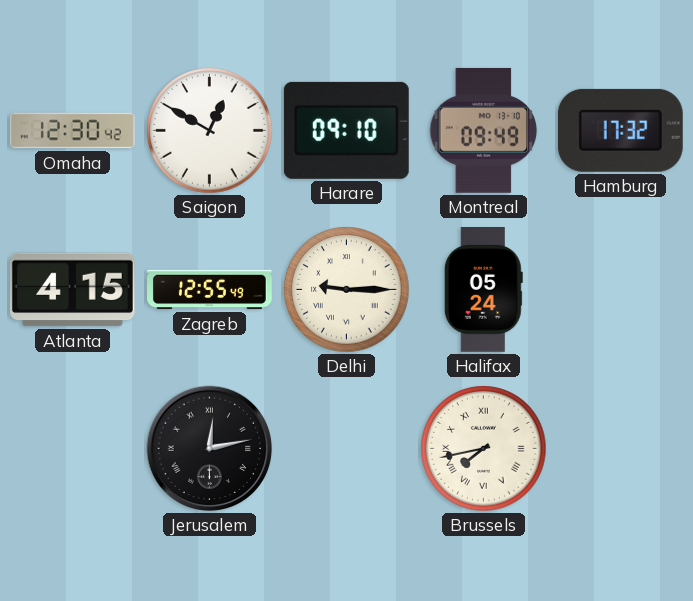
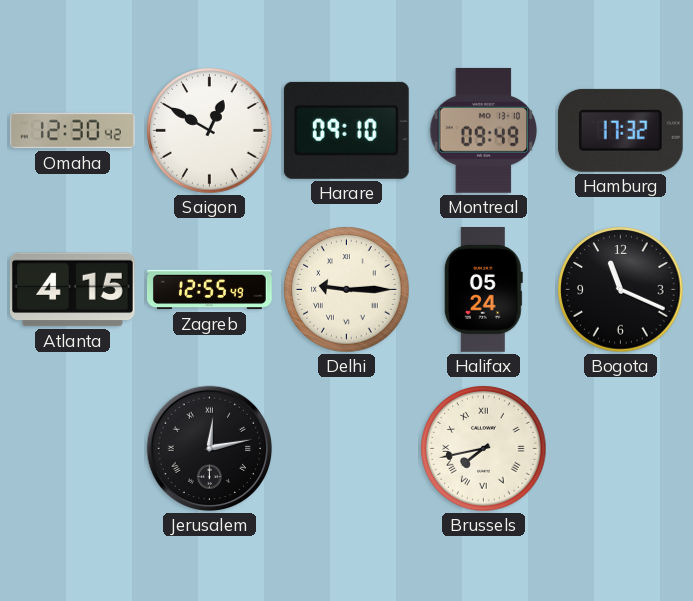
Bogota: none -> 11:19
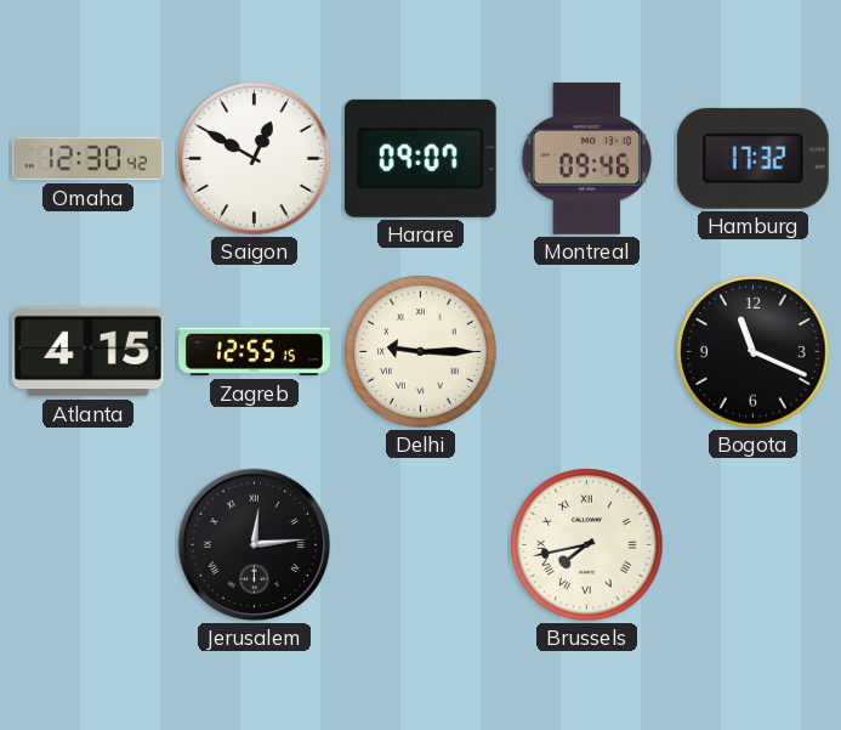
Harare: 09:10 -> 09:07
Montreal: 09:49 -> 09:46
Zagreb: 12:55:49 -> 12:55:15
Halifax: 05:24 -> none
Jerusalem: 12:13 -> 12:14
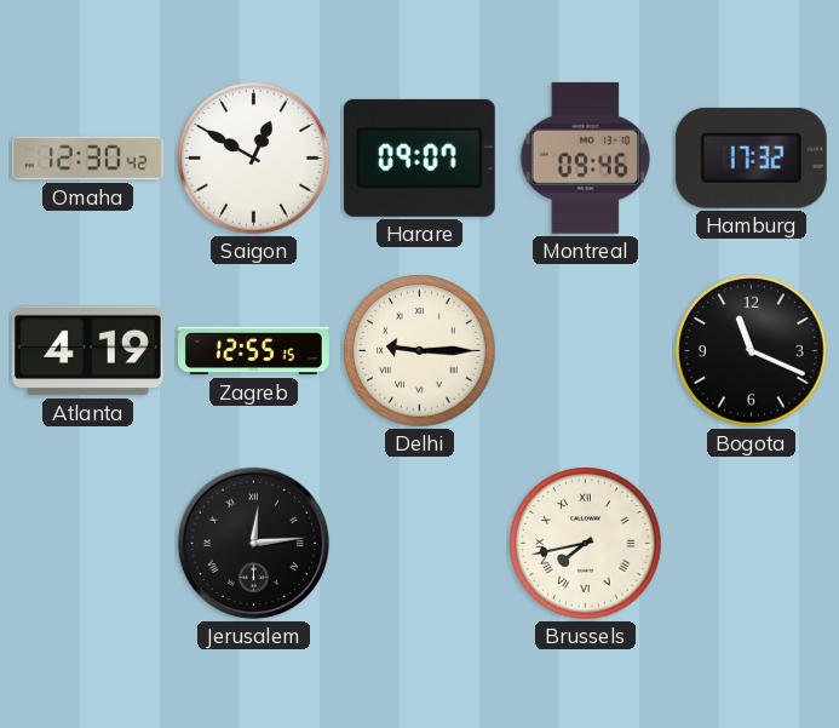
Atlanta: 4:15 -> 4:19
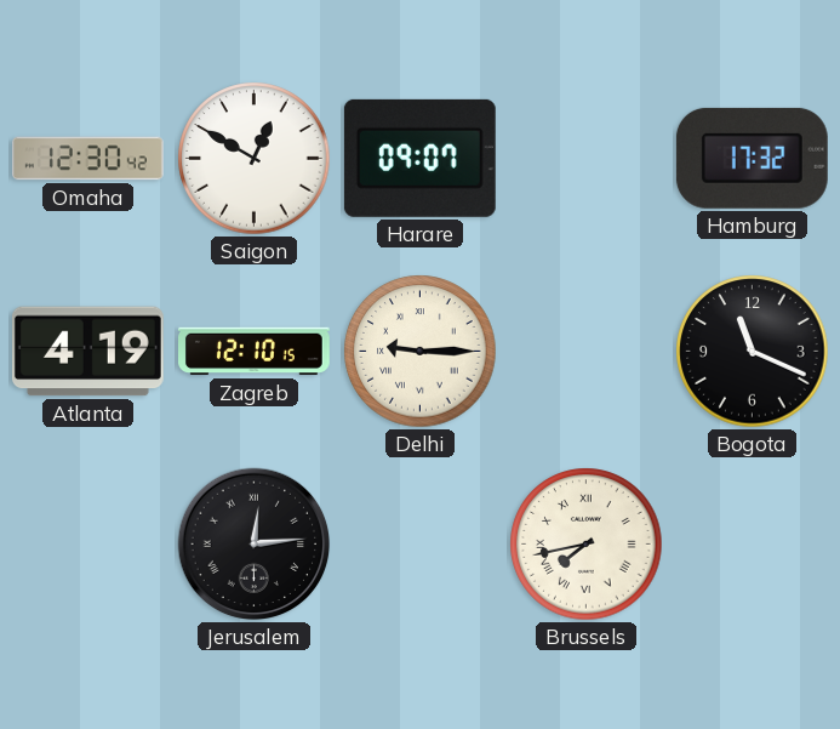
Montreal: 09:46 -> none
Zagreb: 12:55 -> 12:10
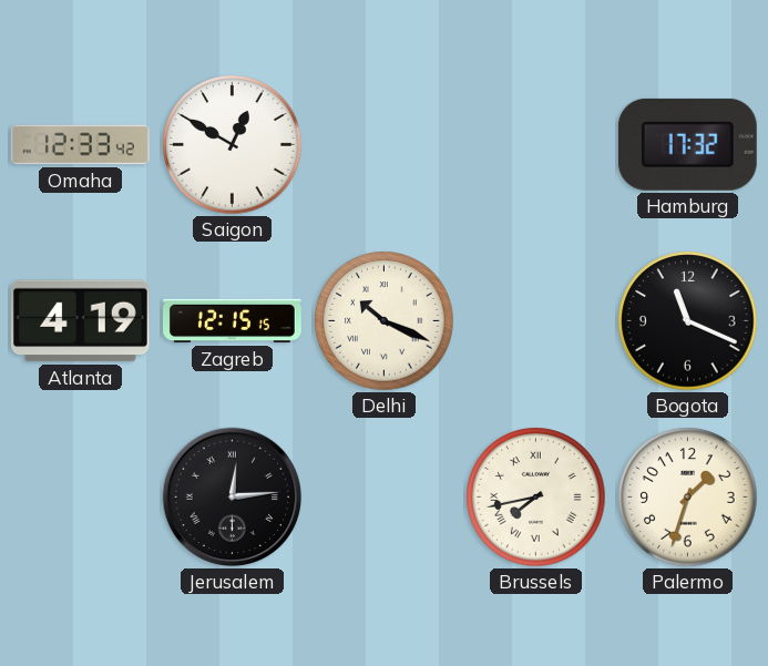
Omaha: 12:30 -> 12:33
Harare: 09:07 -> none
Zagreb: 12:10 -> 12:15
Delhi: 9:15 -> 10:19
Palermo: none -> 1:33
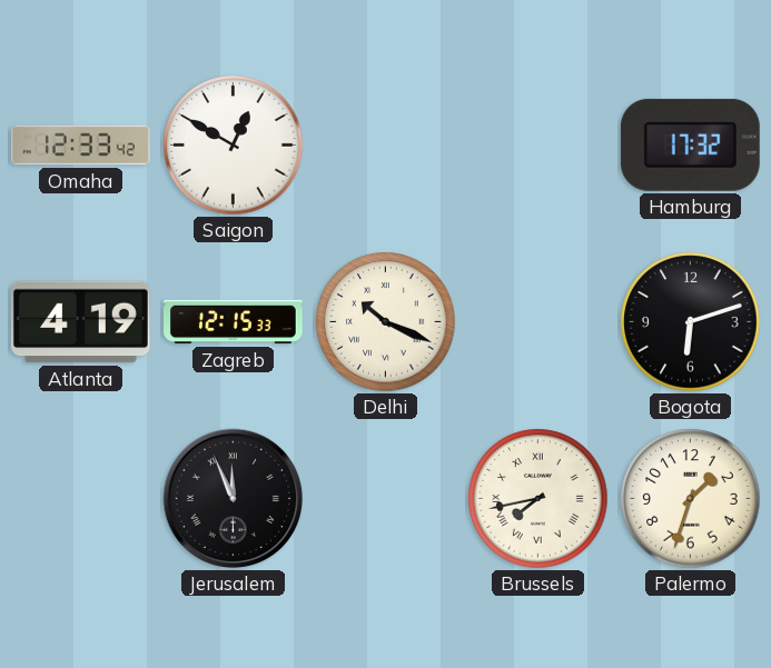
Zagreb: 12:15:15 -> 12:15:33
Bogota: 11:19 -> 6:12
Jerusalem: 12:14 -> 11:56
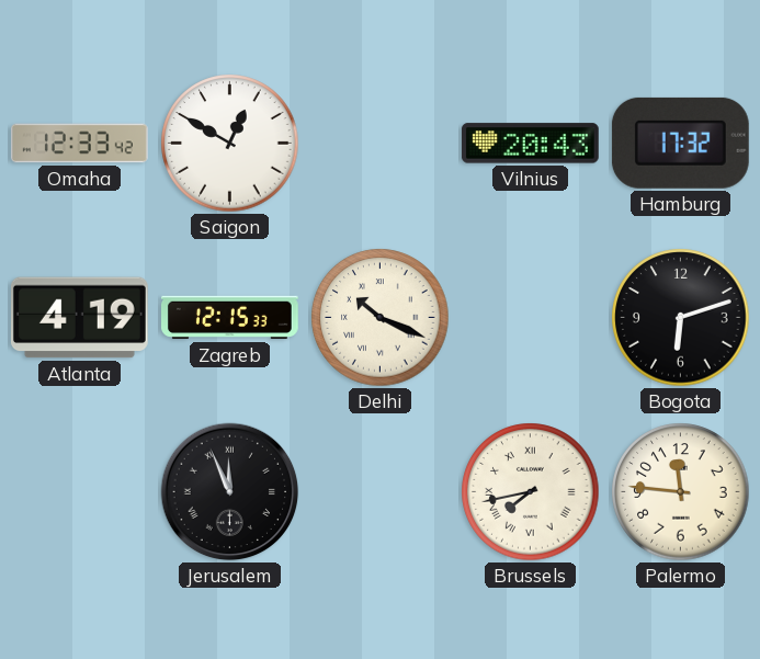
Vilnius: none -> 20:43
Palermo: 1:33 -> 11:46
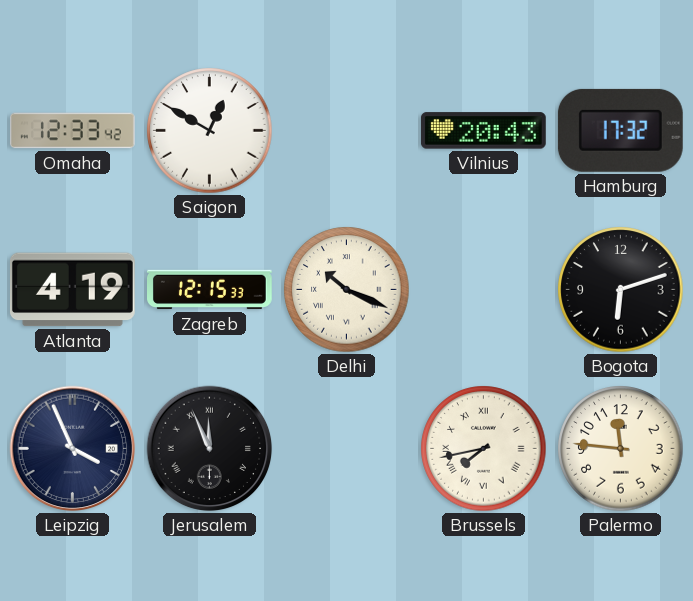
Leipzig: none -> 3:56
